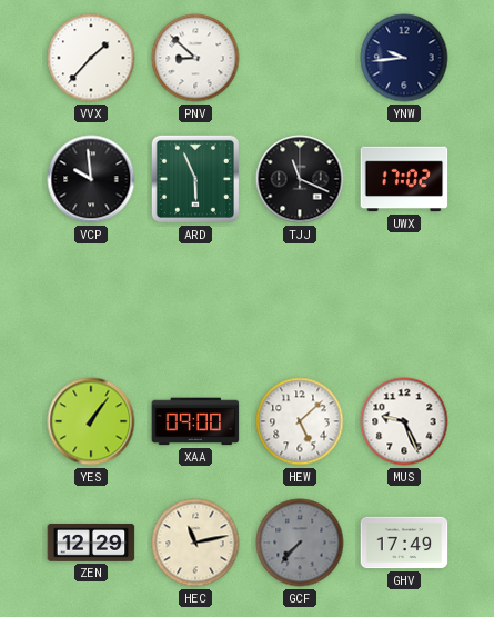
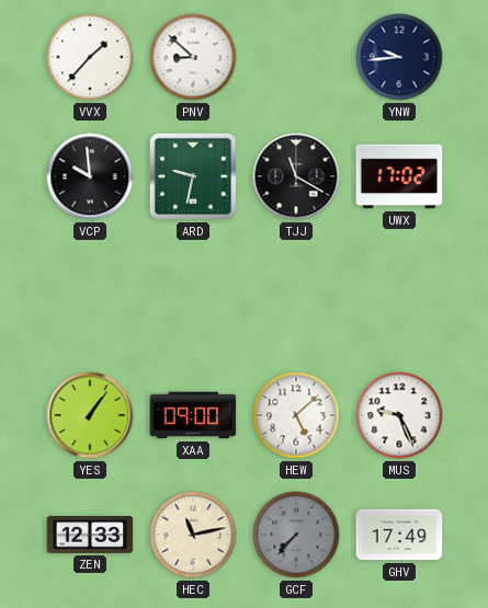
ARD: 5:56 -> 9:32
TJJ: 11:19 -> 11:20
ZEN: 12:29 -> 12:33
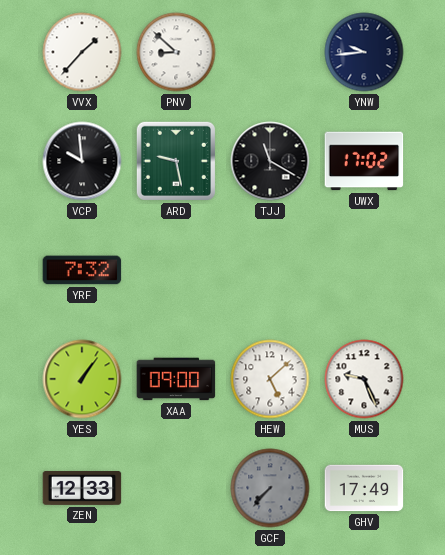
ARD: 9:32 -> 9:28
YRF: none -> 7:32
HEC: 11:13 -> none
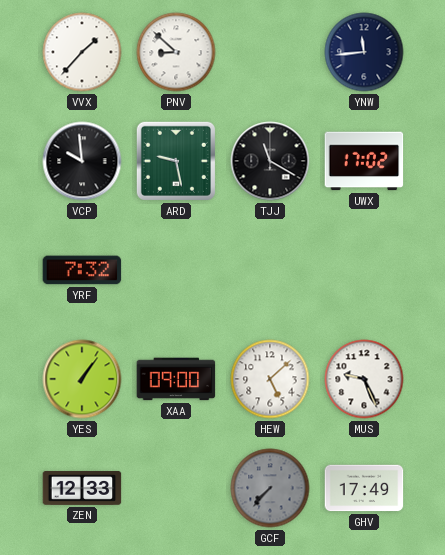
YNW: 9:44 -> 11:44
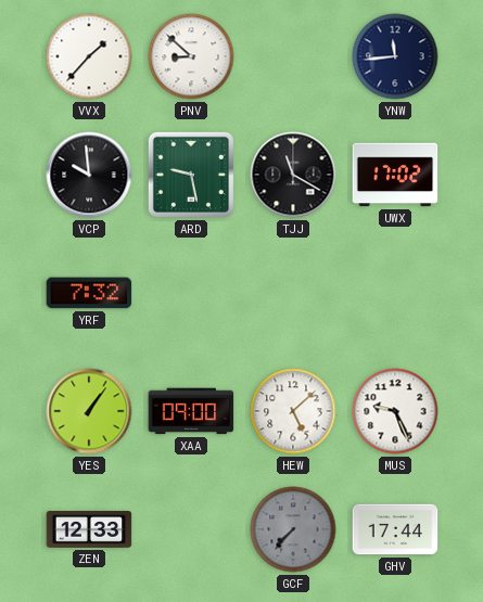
GHV: 17:49 -> 17:44
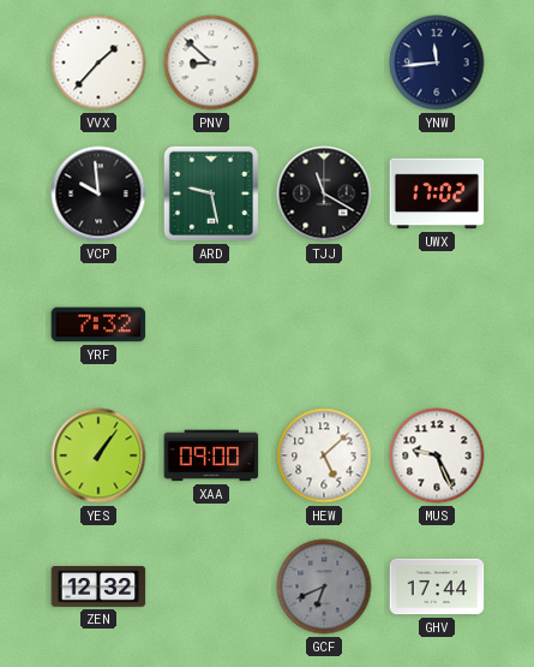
ZEN: 12:33 -> 12:32
GCF: 7:37 -> 6:41
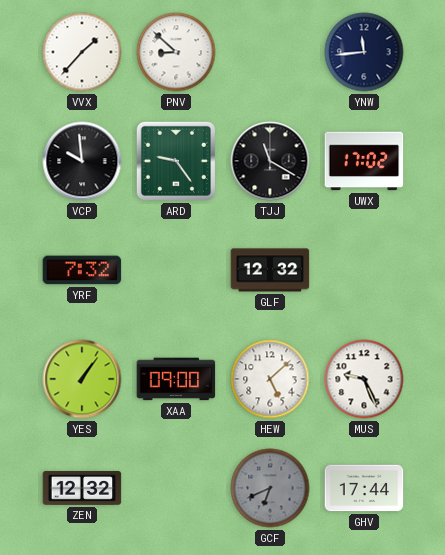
ARD: 9:28 -> 9:24
GLF: none -> 12:32
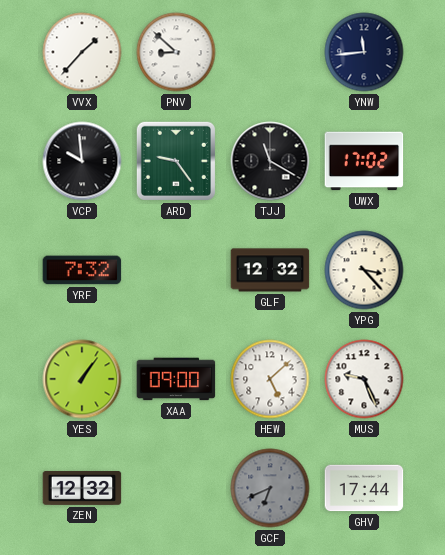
YPG: none -> 3:23
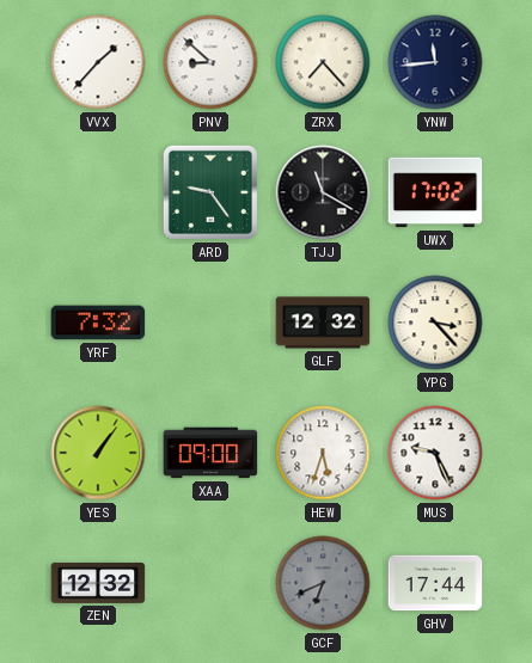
ZRX: none -> 7:23
VCP: 9:59 -> none
HEW: 5:08 -> 5:33
